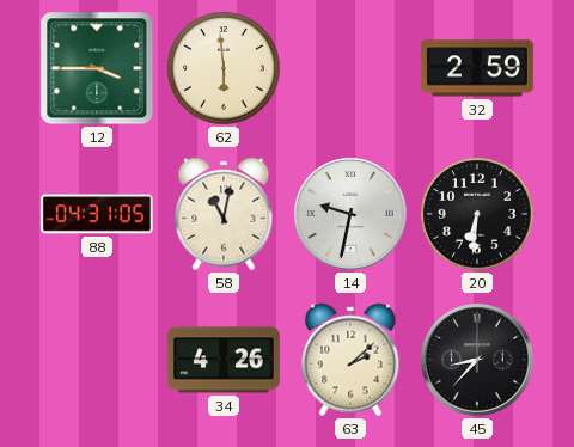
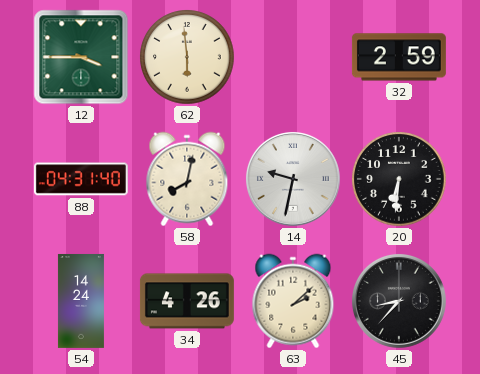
88: 04:31:05 -> 04:31:40
58: 11:02 -> 8:02
54: none -> 14:24
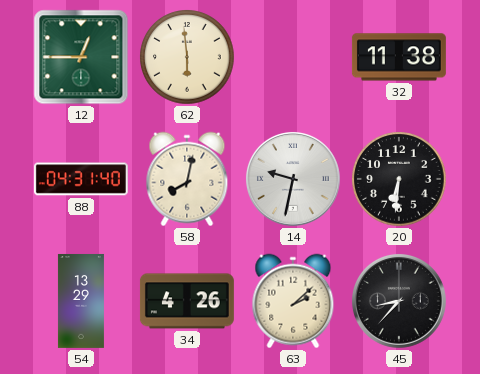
12: 3:45 -> 12:45
32: 2:59 -> 11:38
54: 14:24 -> 13:29
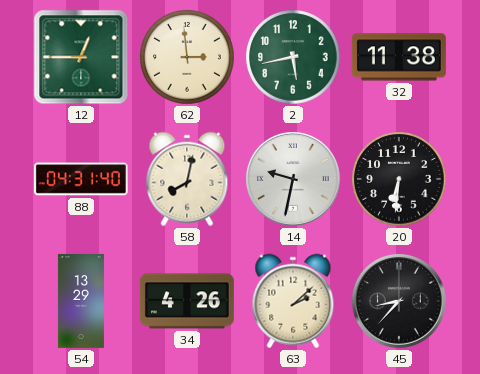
62: 5:59 -> 2:59
2: none -> 5:43
